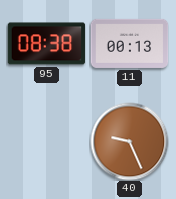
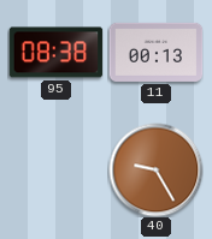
40: 9:26 -> 9:25
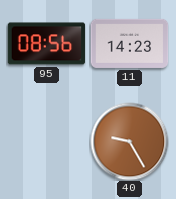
95: 08:38 -> 08:56
11: 00:13 -> 14:23
